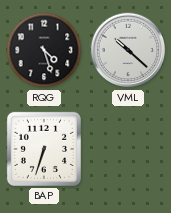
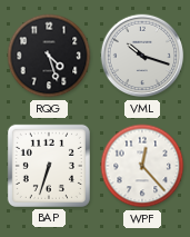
VML: 10:22 -> 10:18
WPF: none -> 12:23
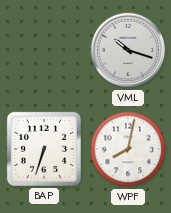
RQG: 4:27 -> none
WPF: 12:23 -> 8:02
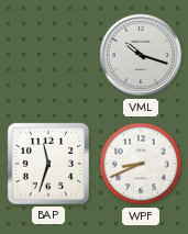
BAP: 6:33 -> 11:33
WPF: 8:02 -> 8:41
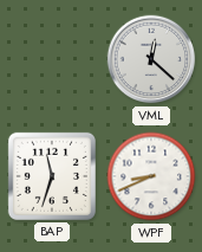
VML: 10:18 -> 12:22
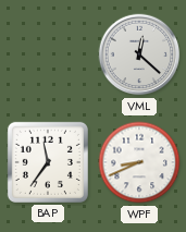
BAP: 11:33 -> 11:36
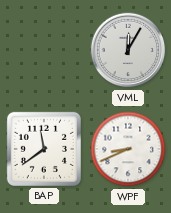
VML: 12:22 -> 12:05
BAP: 11:36 -> 11:39
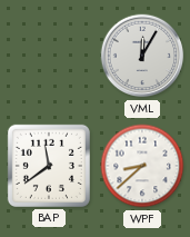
WPF: 8:41 -> 8:38
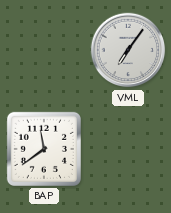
VML: 12:05 -> 7:06
WPF: 8:38 -> none
